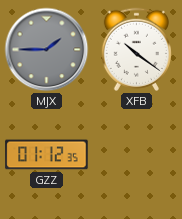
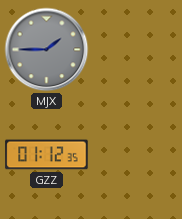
XFB: 10:21 -> none
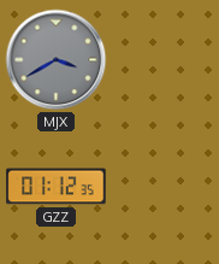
MJX: 1:45 -> 3:40
